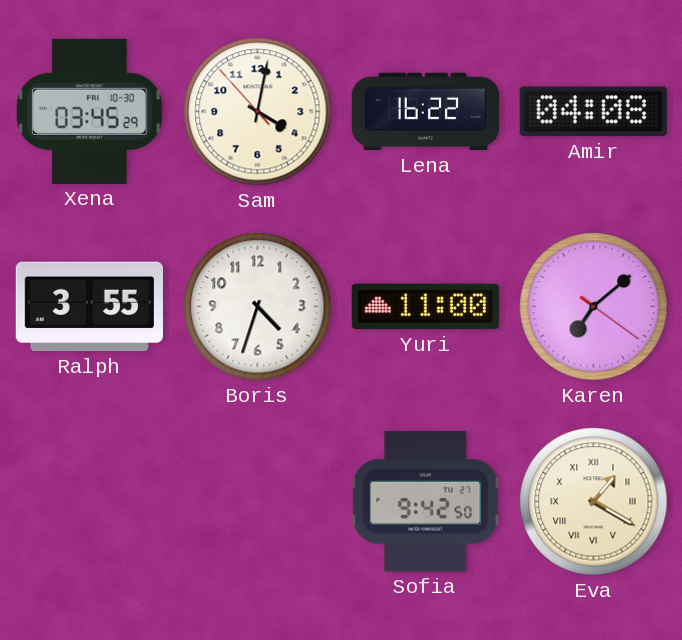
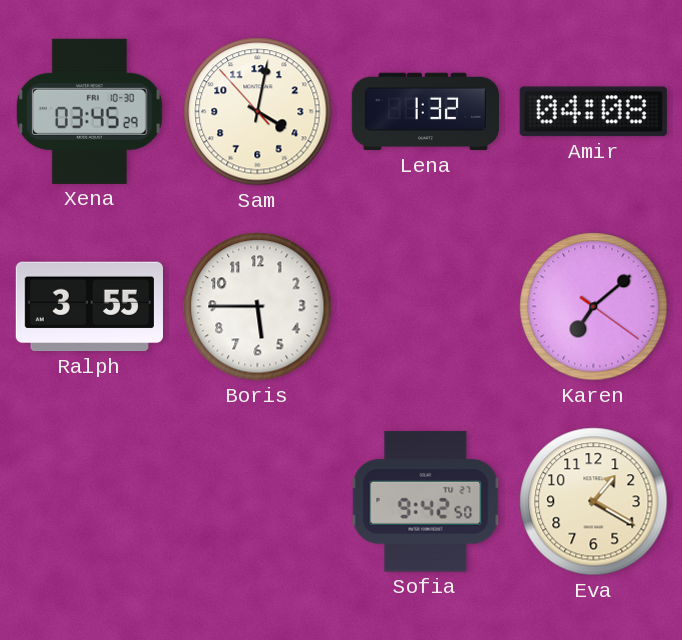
Lena: 16:22 -> 1:32
Boris: 4:33 -> 5:45
Yuri: 11:00 -> none
Eva numerals: Roman -> Arabic
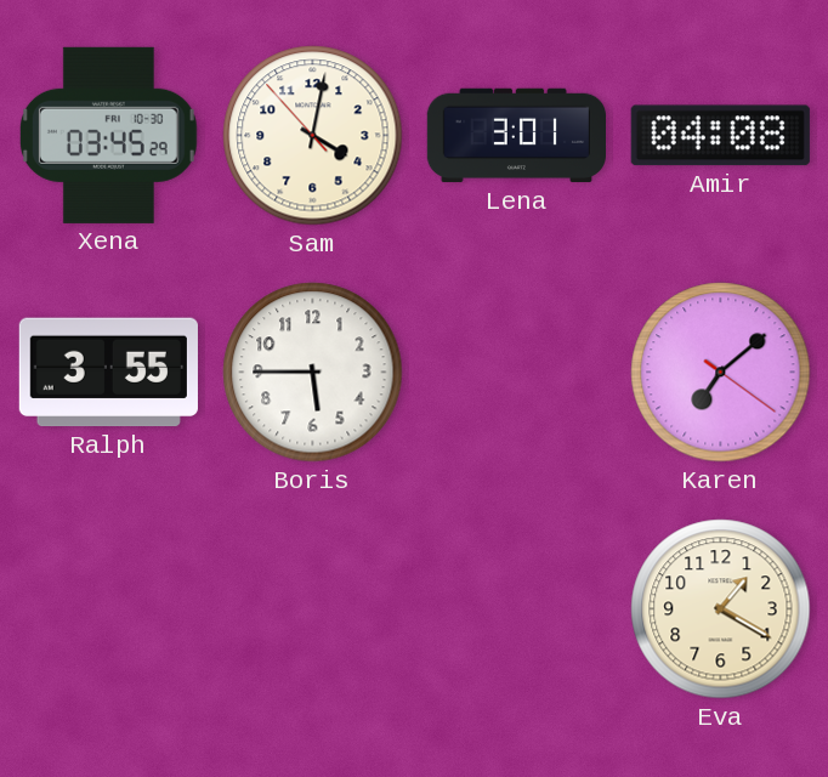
Lena: 1:32 -> 3:01
Sofia: 9:42 -> none
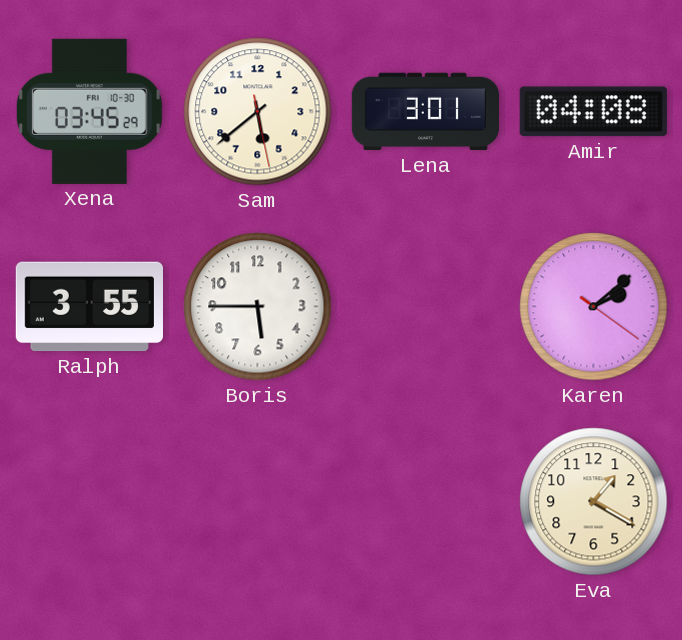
Sam: 4:01 -> 5:38
Karen: 7:08 -> 2:08
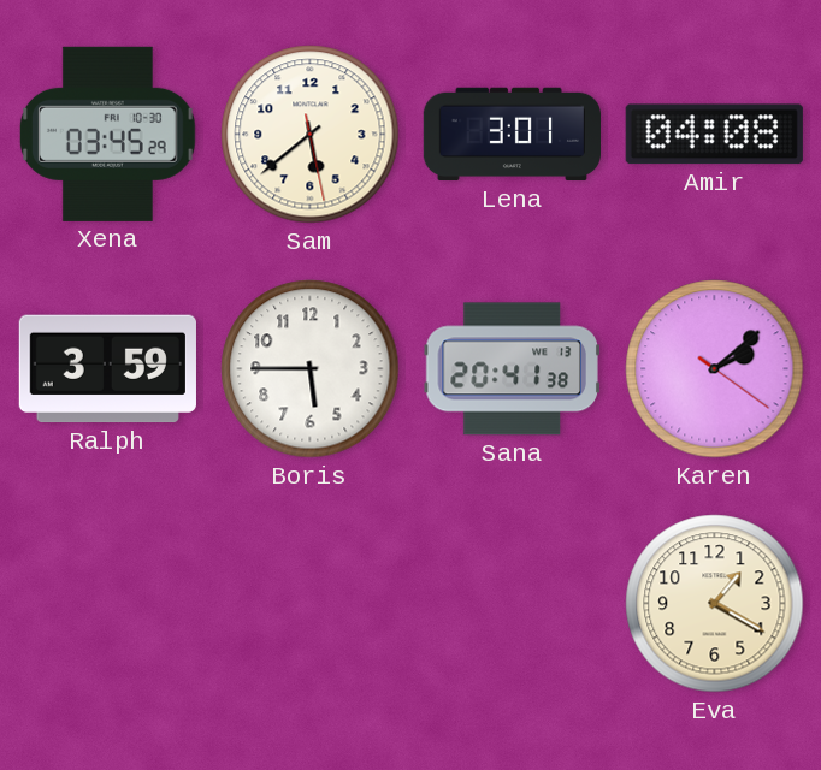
Ralph: 3:55 -> 3:59
Sana: none -> 20:41
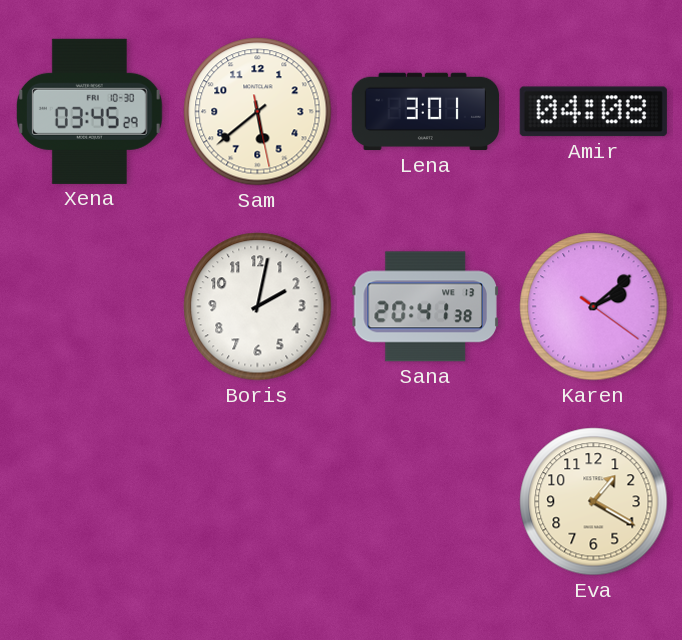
Ralph: 3:59 -> none
Boris: 5:45 -> 2:02
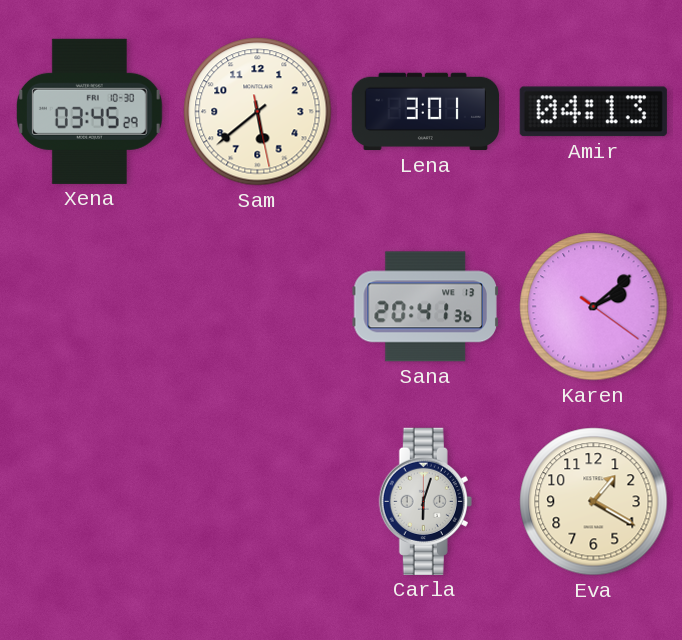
Amir: 04:08 -> 04:13
Boris: 2:02 -> none
Sana: 20:41:38 -> 20:41:36
Carla: none -> 6:03
